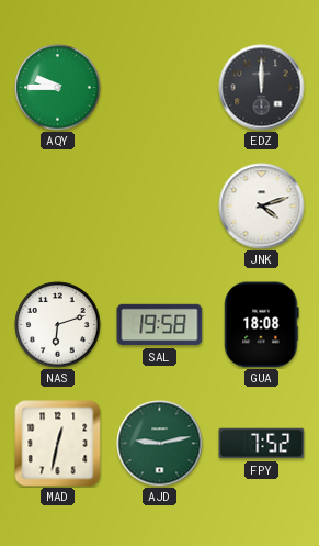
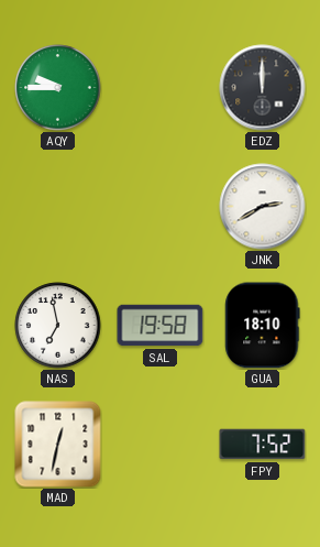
JNK: 4:12 -> 2:40
NAS: 6:12 -> 6:58
GUA: 18:08 -> 18:10
AJD: 9:13 -> none
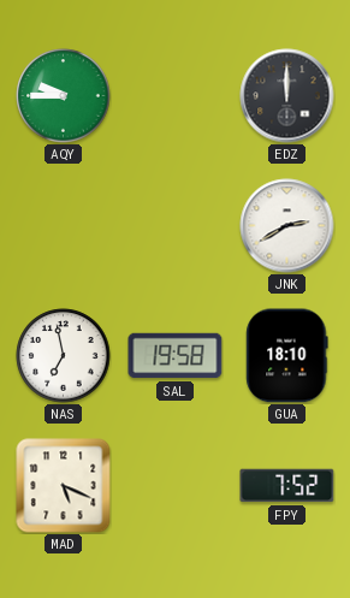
MAD: 12:32 -> 5:19
